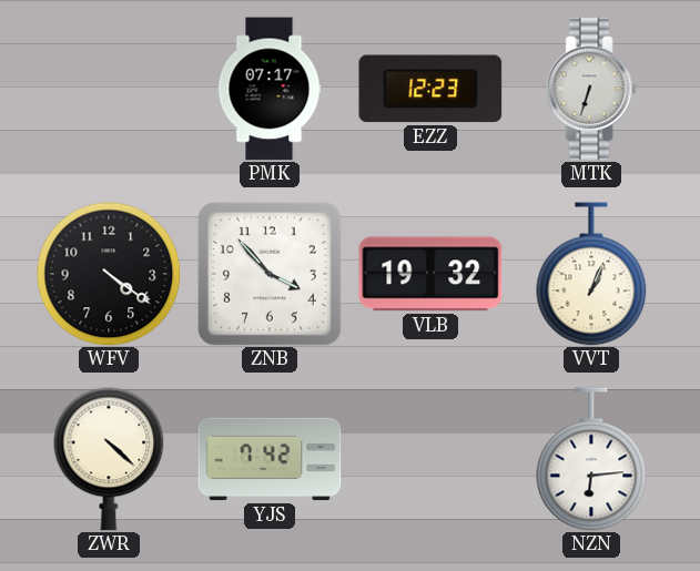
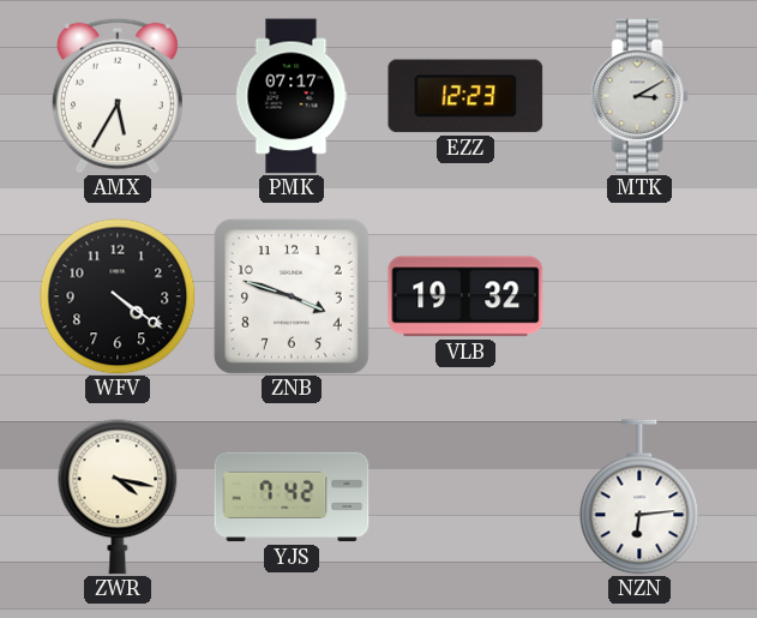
AMX: none -> 5:35
MTK: 6:33 -> 3:10
ZNB: 3:53 -> 3:48
VVT: 1:04 -> none
ZWR: 4:22 -> 4:17
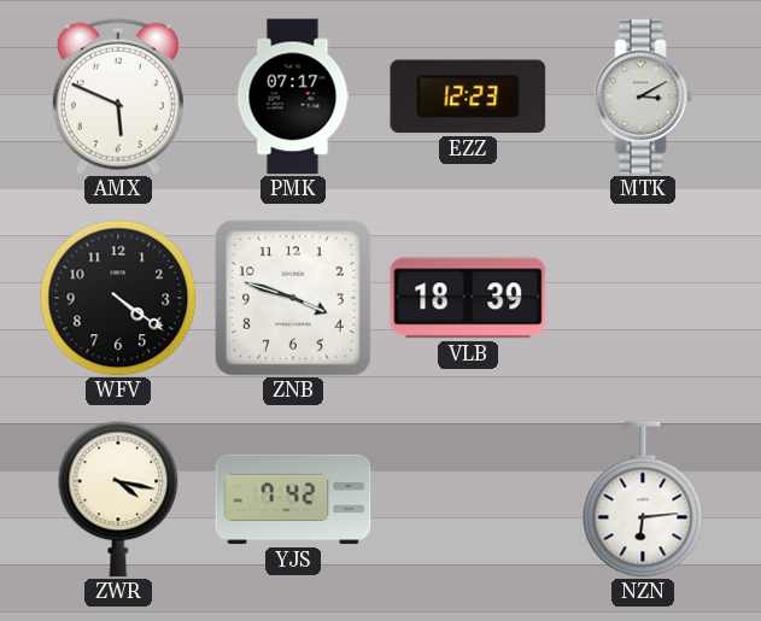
AMX: 5:35 -> 5:49
VLB: 19:32 -> 18:39
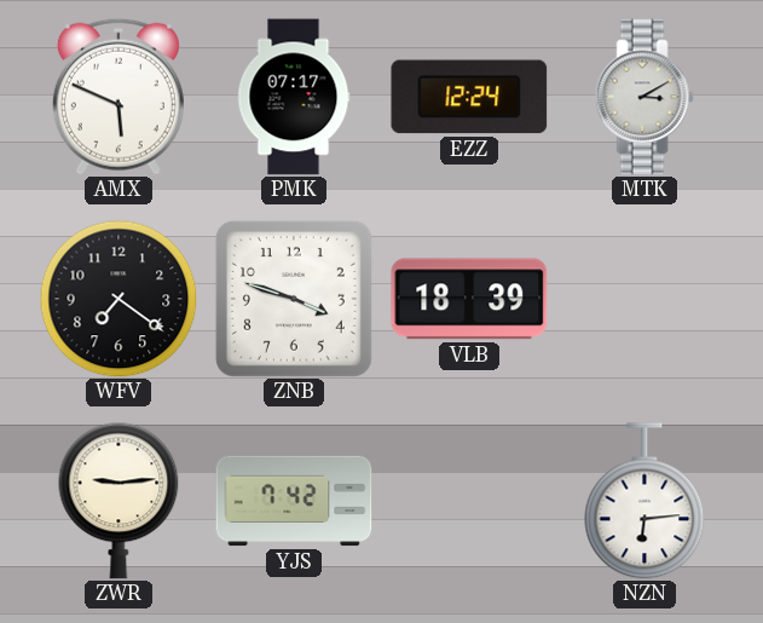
EZZ: 12:23 -> 12:24
WFV: 4:21 -> 7:21
ZWR: 4:17 -> 9:14
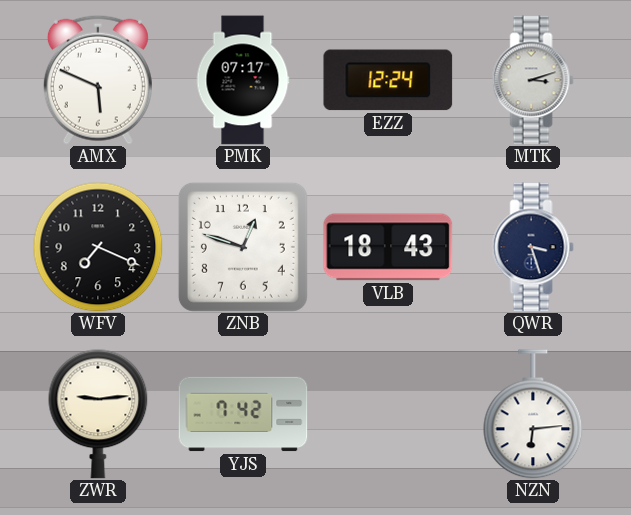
MTK: 3:10 -> 3:12
WFV: 7:21 -> 7:19
ZNB: 3:48 -> 12:48
VLB: 18:39 -> 18:43
QWR: none -> 3:27
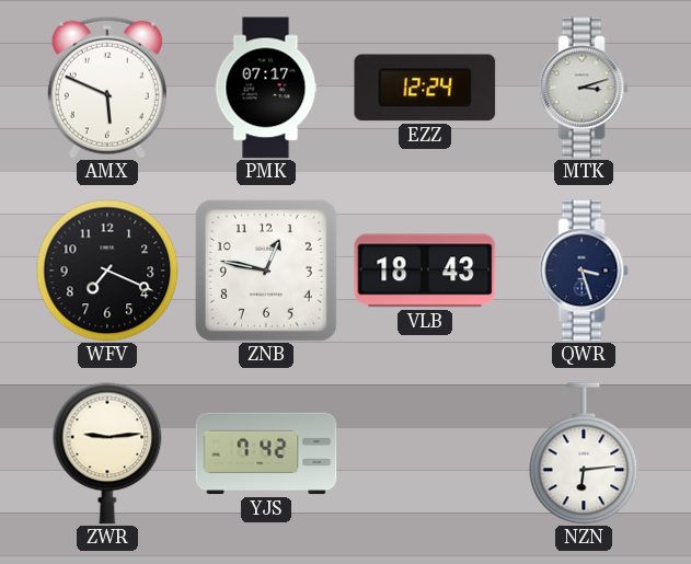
ZNB: 12:48 -> 12:47
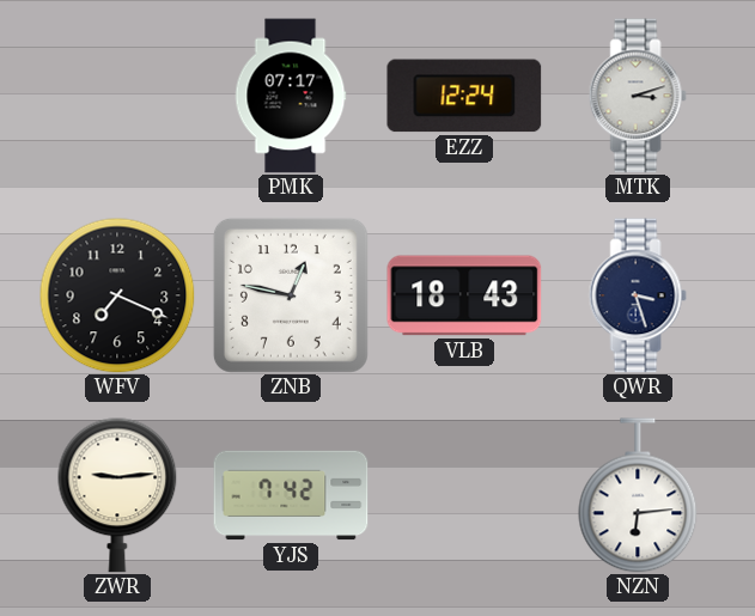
AMX: 5:49 -> none
